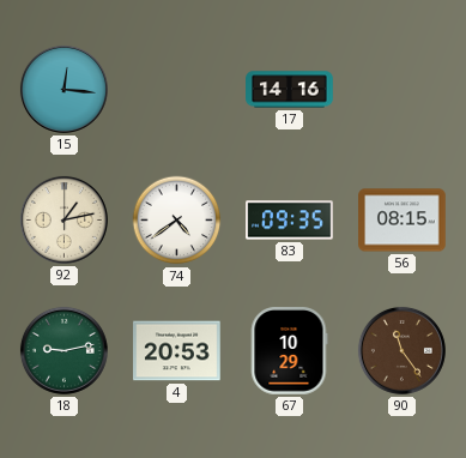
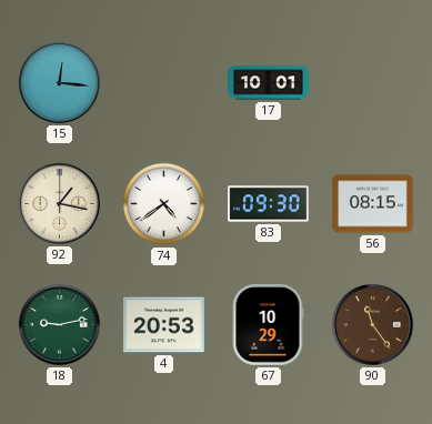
17: 14:16 -> 10:01
92: 1:13 -> 1:17
83: 09:35 -> 09:30
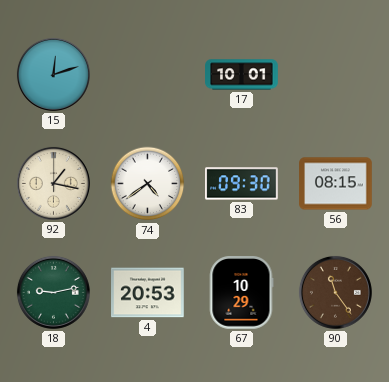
15: 12:16 -> 12:12
